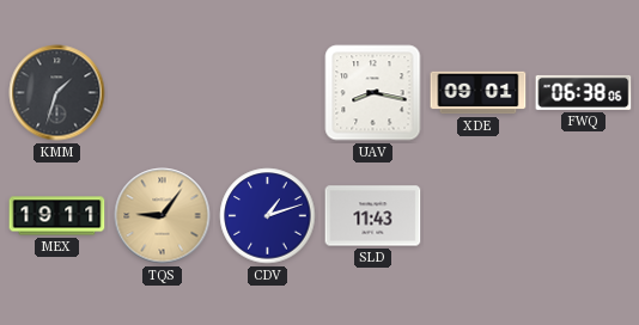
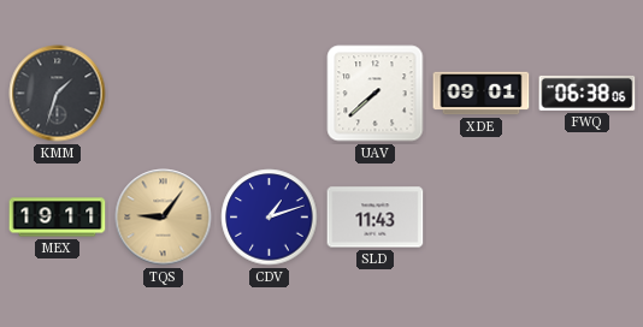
UAV: 8:17 -> 7:38
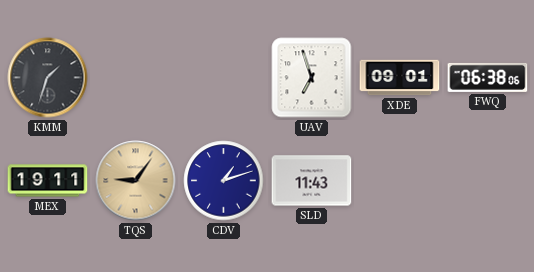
UAV: 7:38 -> 6:57
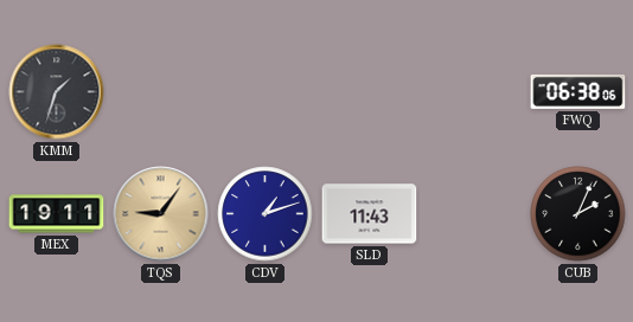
UAV: 6:57 -> none
XDE: 09:01 -> none
CUB: none -> 2:04
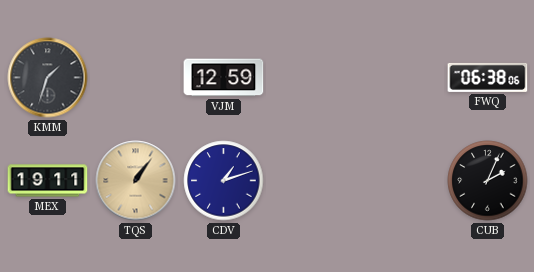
VJM: none -> 12:59
TQS: 9:06 -> 1:06
SLD: 11:43 -> none
